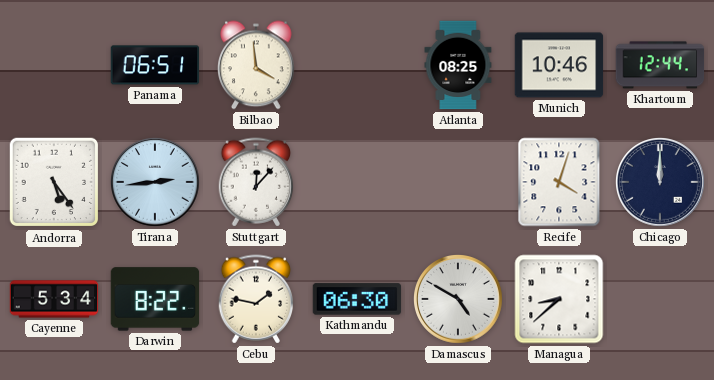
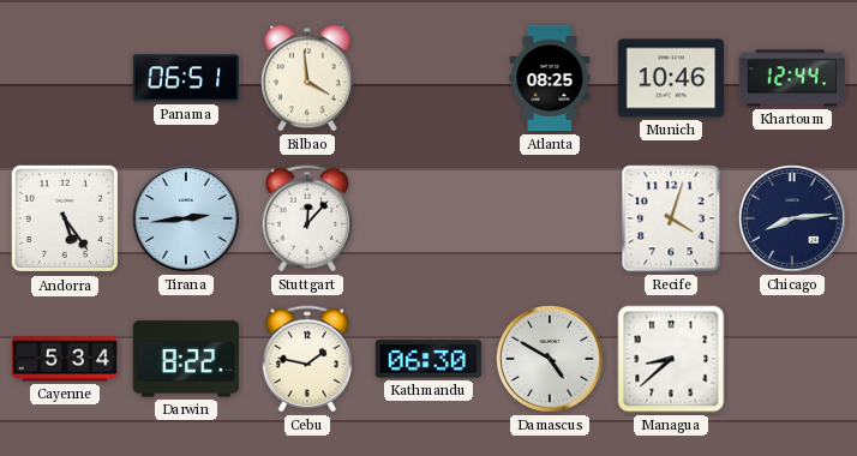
Chicago: 12:00 -> 8:14
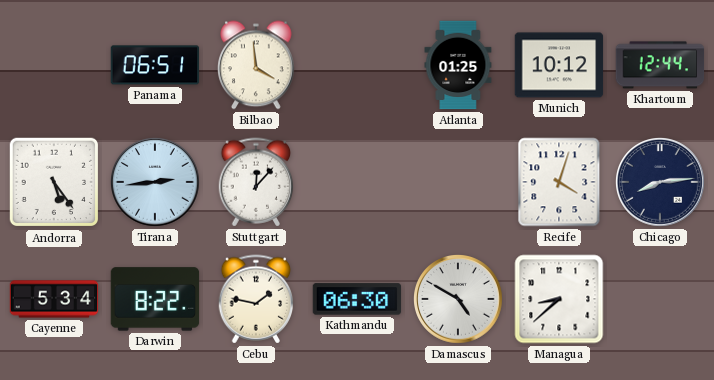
Atlanta: 08:25 -> 01:25
Munich: 10:46 -> 10:12
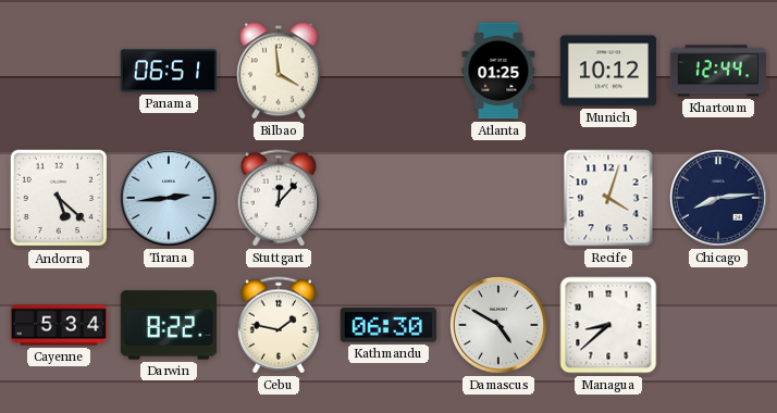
Andorra: 5:24 -> 5:22
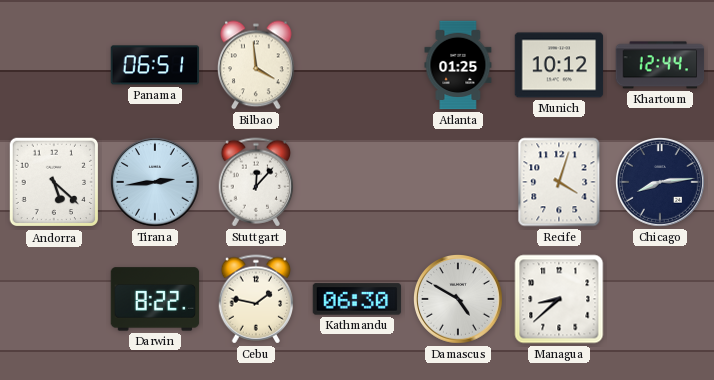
Cayenne: 5:34 -> none
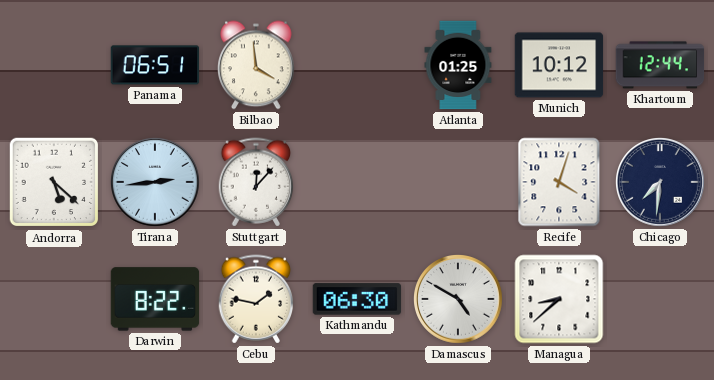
Chicago: 8:14 -> 7:31
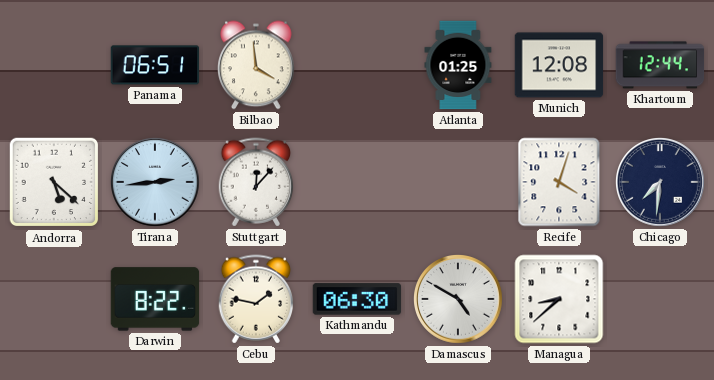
Munich: 10:12 -> 12:08
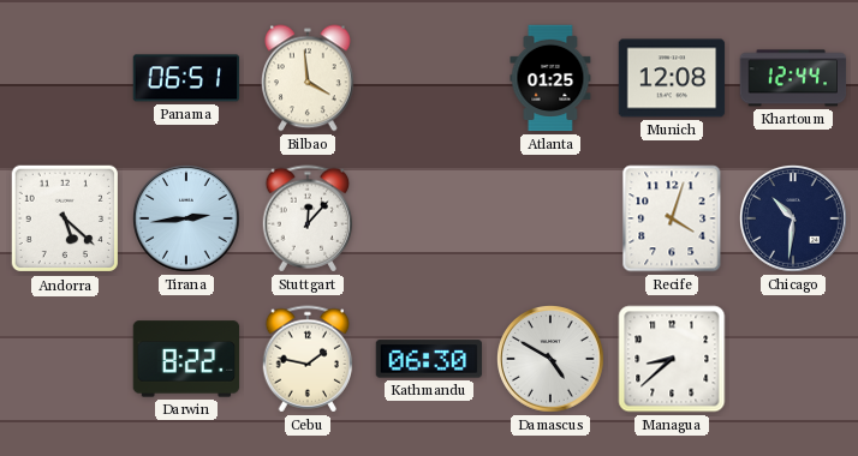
Chicago: 7:31 -> 10:31
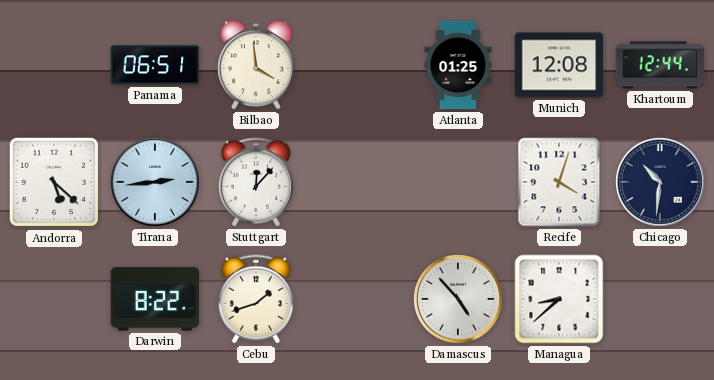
Cebu: 1:47 -> 1:42
Kathmandu: 06:30 -> none
Damascus: 4:50 -> 4:53
